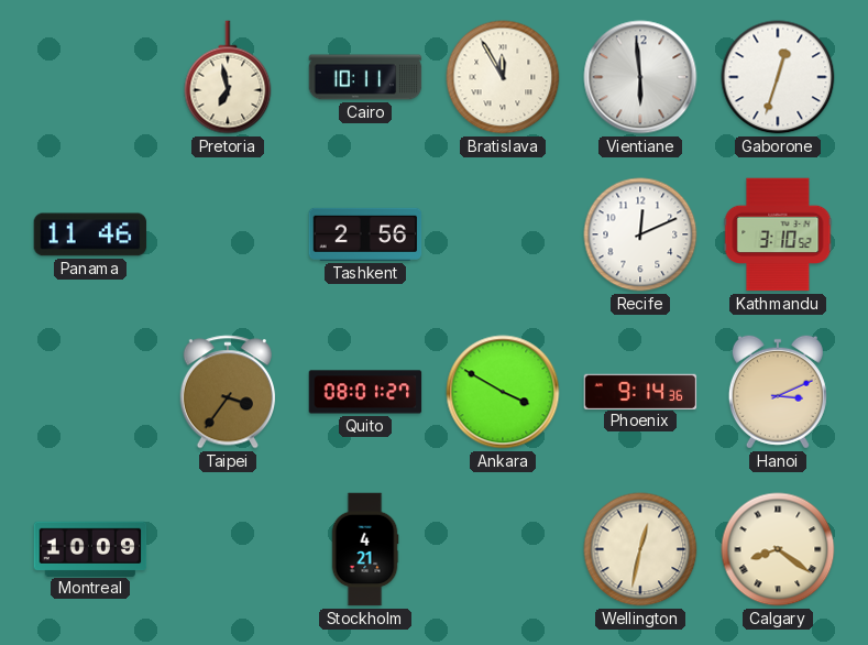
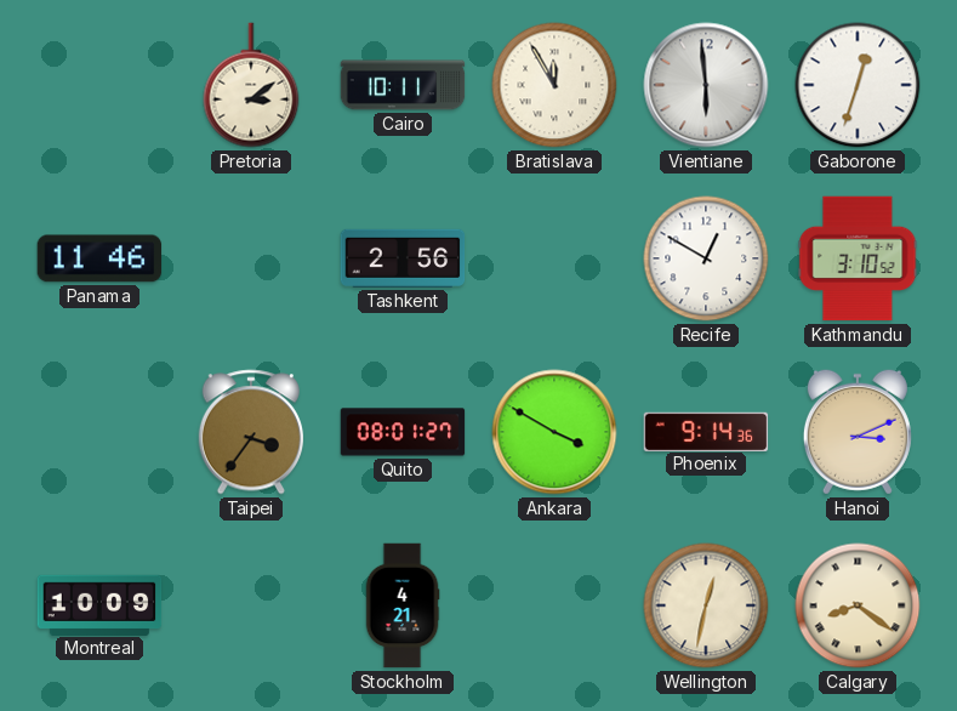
Pretoria: 6:58 -> 3:09
Recife: 12:11 -> 12:50
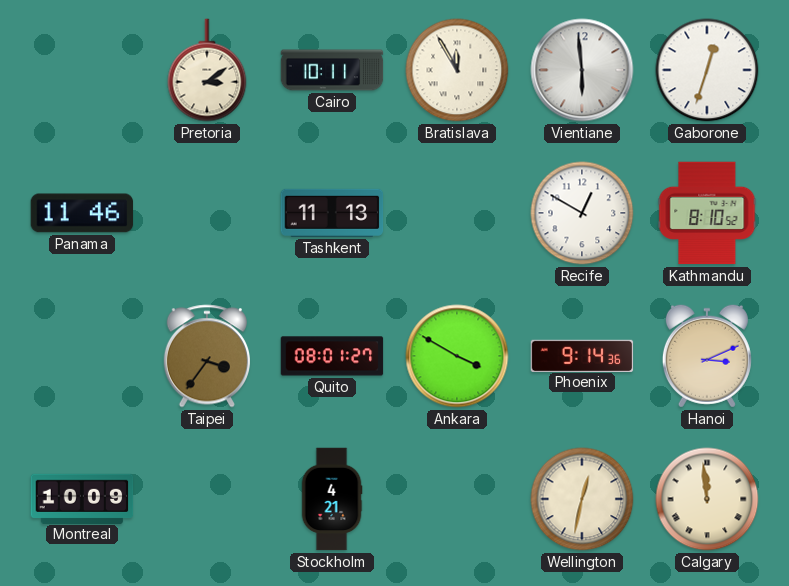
Tashkent: 2:56 -> 11:13
Kathmandu: 3:10 -> 8:10
Calgary: 8:21 -> 11:59
